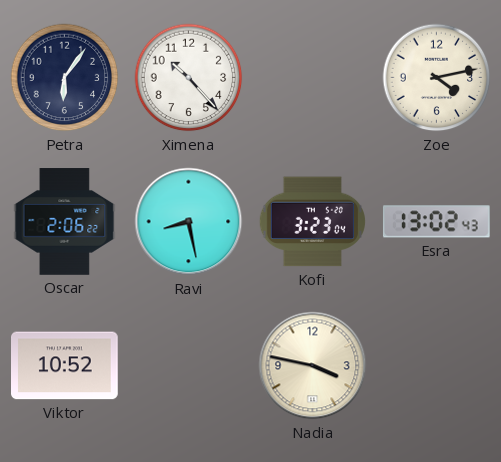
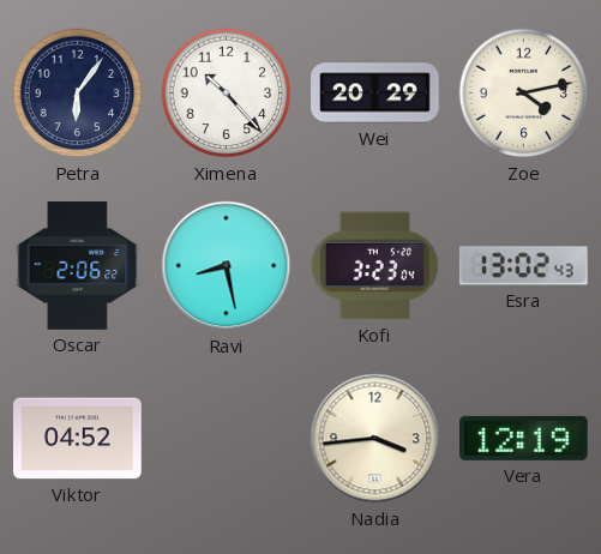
Wei: none -> 20:29
Viktor: 10:52 -> 04:52
Nadia: 3:47 -> 3:44
Vera: none -> 12:19
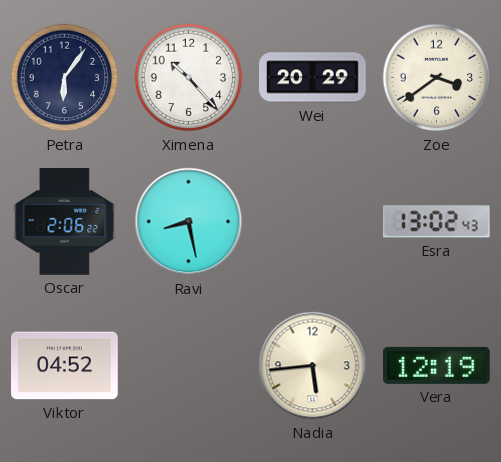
Zoe: 4:13 -> 3:39
Kofi: 3:23 -> none
Nadia: 3:44 -> 5:44
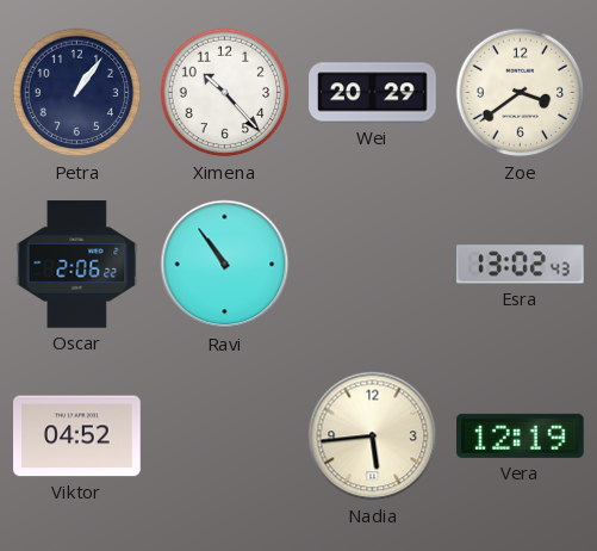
Petra: 6:06 -> 1:06
Ravi: 8:28 -> 10:54
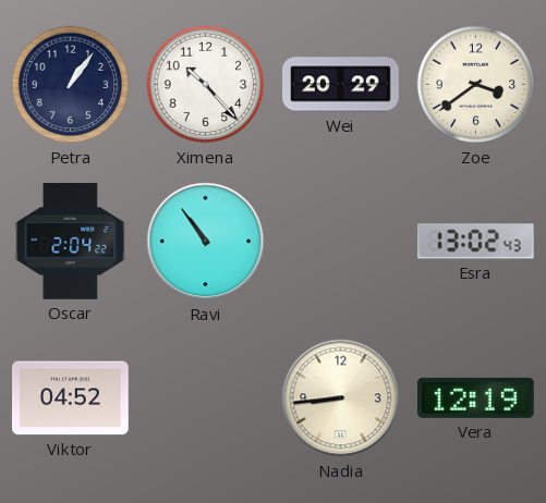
Oscar: 2:06 -> 2:04
Nadia: 5:44 -> 8:44
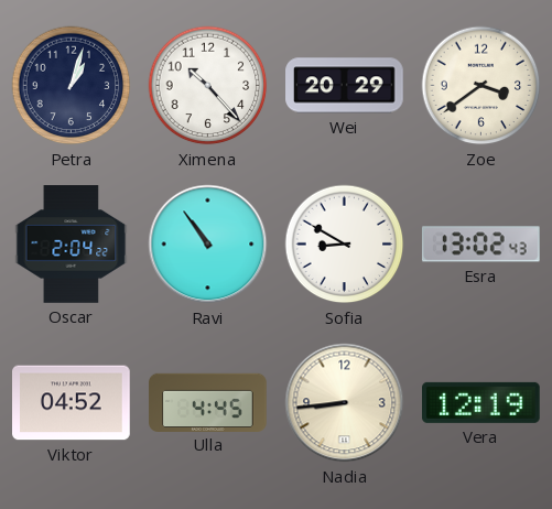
Petra: 1:06 -> 1:03
Sofia: none -> 8:50
Ulla: none -> 4:45
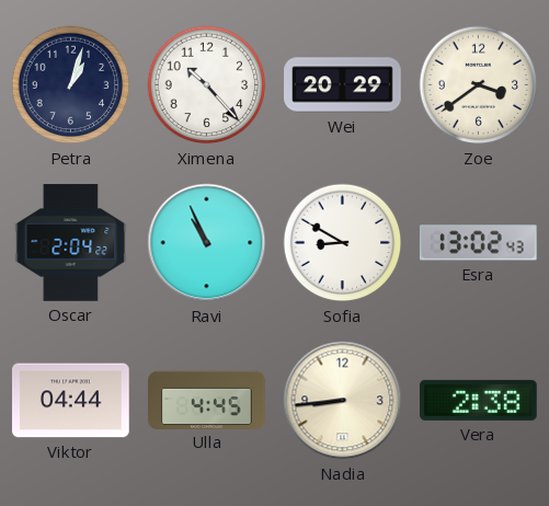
Ravi: 10:54 -> 10:56
Viktor: 04:52 -> 04:44
Vera: 12:19 -> 2:38
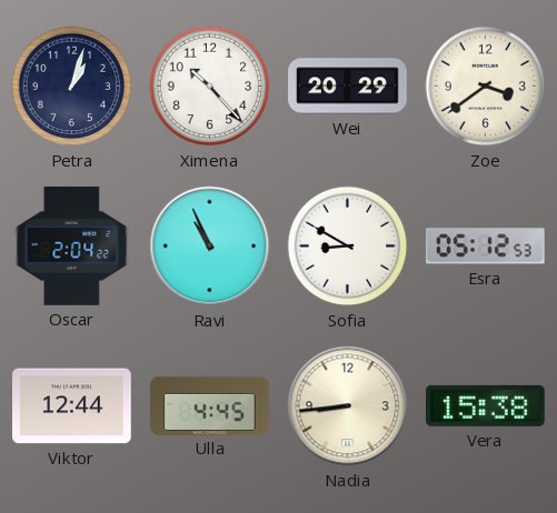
Esra: 13:02 -> 05:12
Viktor: 04:44 -> 12:44
Vera: 2:38 -> 15:38
